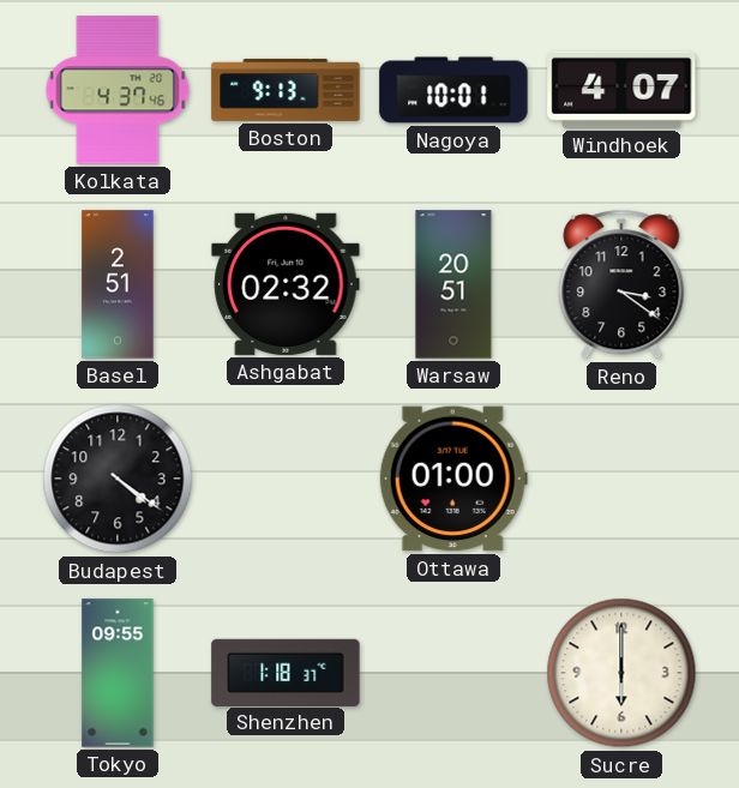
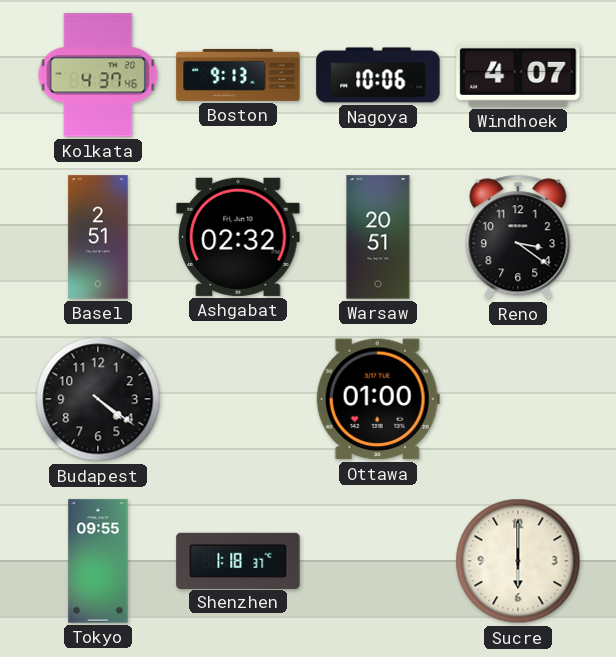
Nagoya: 10:01 -> 10:06
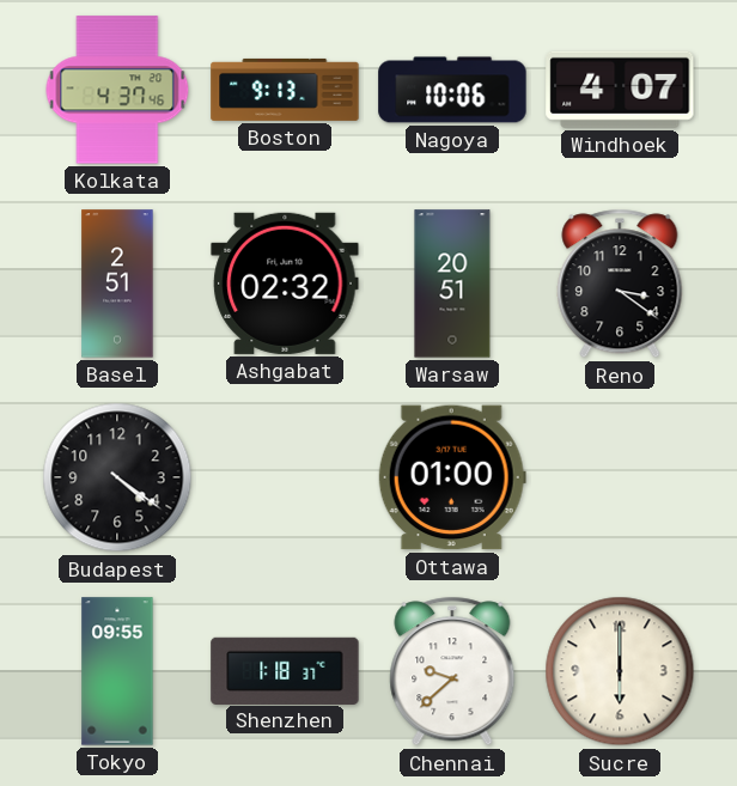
Chennai: none -> 9:38
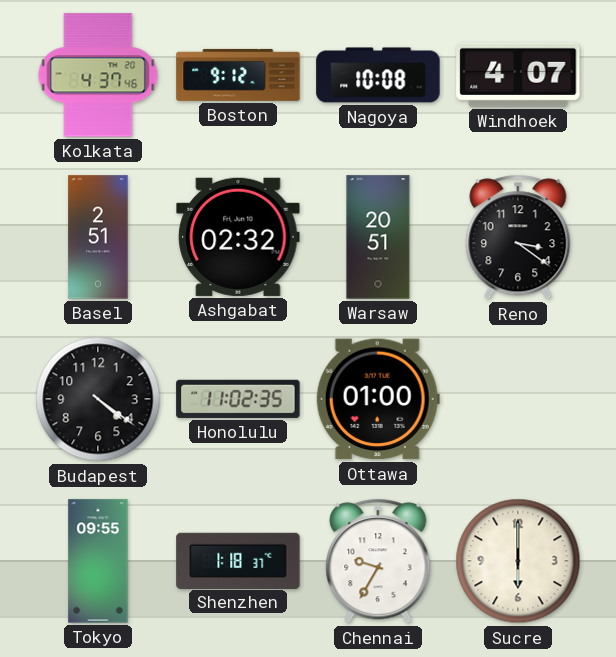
Boston: 9:13 -> 9:12
Nagoya: 10:06 -> 10:08
Honolulu: none -> 11:02
Chennai: 9:38 -> 9:35
